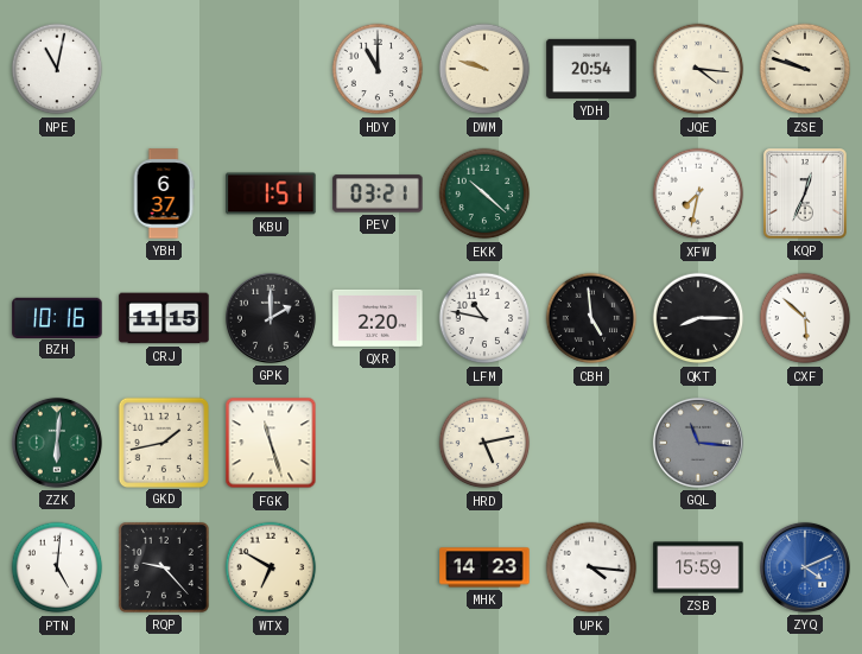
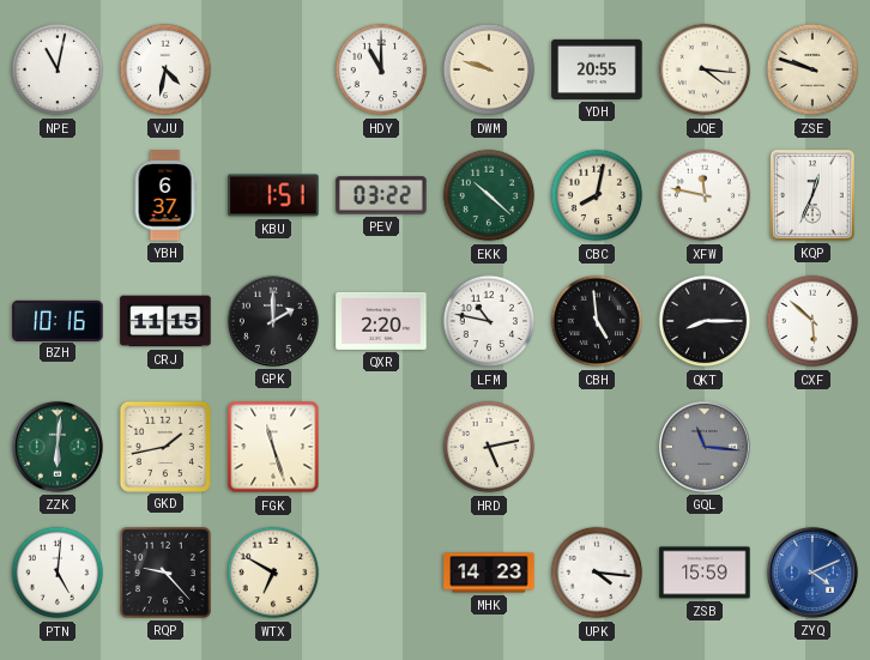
VJU: none -> 4:32
YDH: 20:54 -> 20:55
PEV: 03:21 -> 03:22
CBC: none -> 8:02
XFW: 7:32 -> 11:47
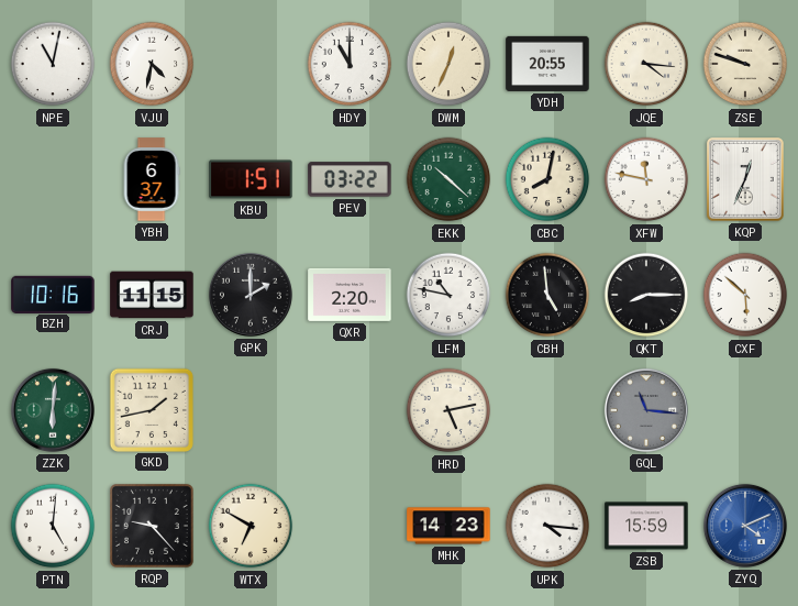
DWM: 9:48 -> 12:34
FGK: 11:27 -> none
